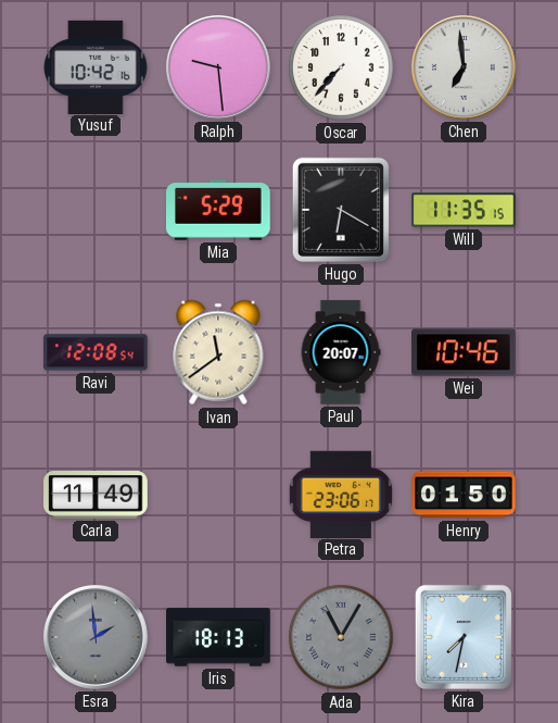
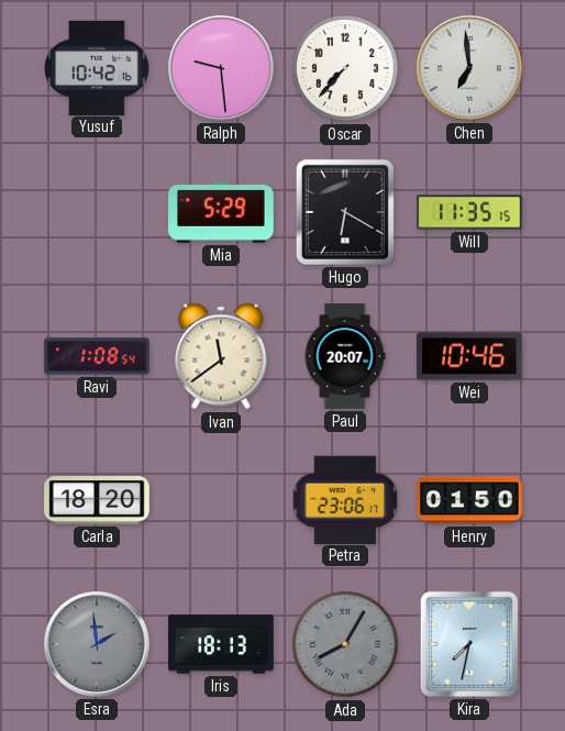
Ravi: 12:08 -> 1:08
Carla: 11:49 -> 18:20
Ada: 11:05 -> 8:05
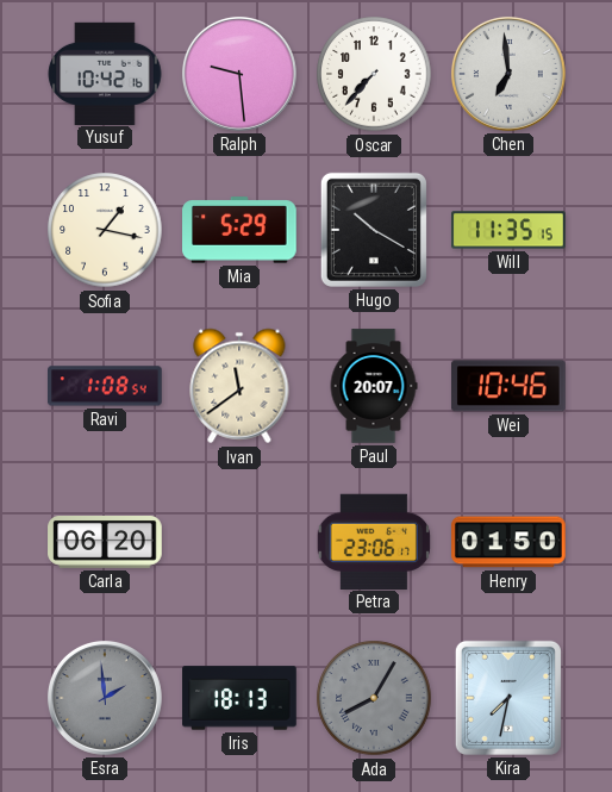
Sofia: none -> 1:17
Hugo: 6:20 -> 10:20
Carla: 18:20 -> 06:20
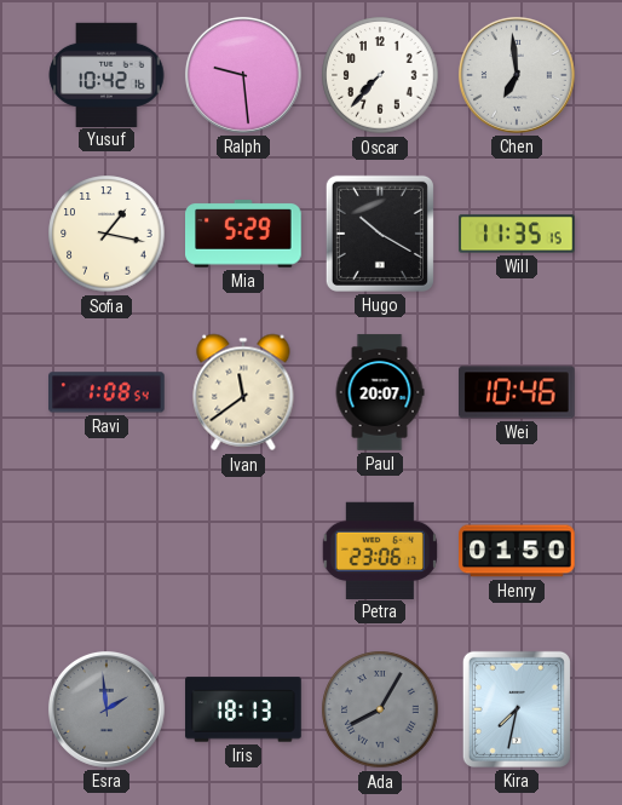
Carla: 06:20 -> none
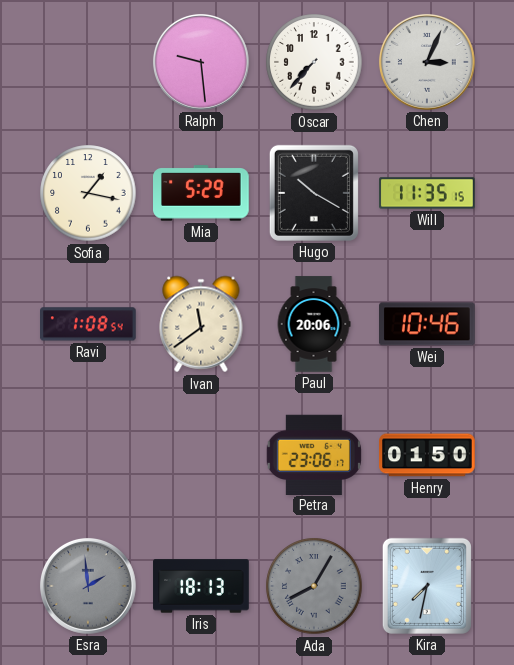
Yusuf: 10:42 -> none
Chen: 6:59 -> 3:04
Paul: 20:07 -> 20:06
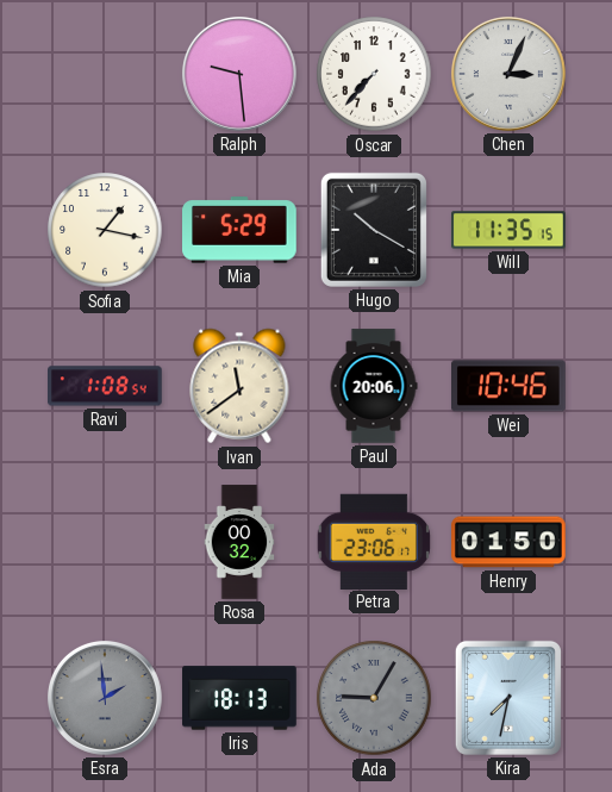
Rosa: none -> 00:32
Ada: 8:05 -> 9:05
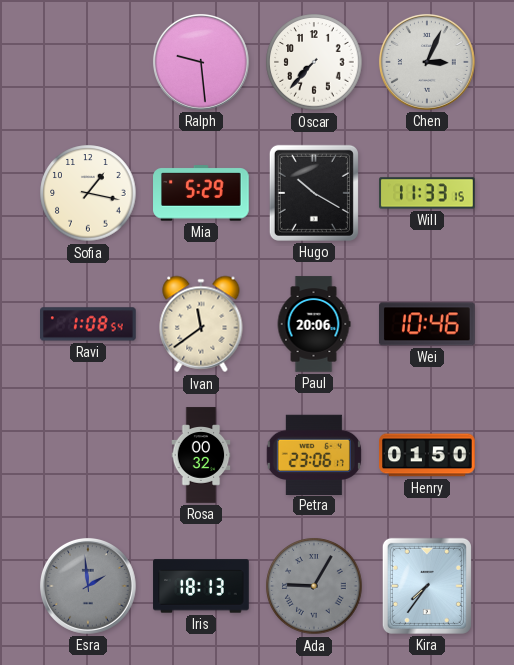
Will: 11:35 -> 11:33
Kira: 7:32 -> 7:36
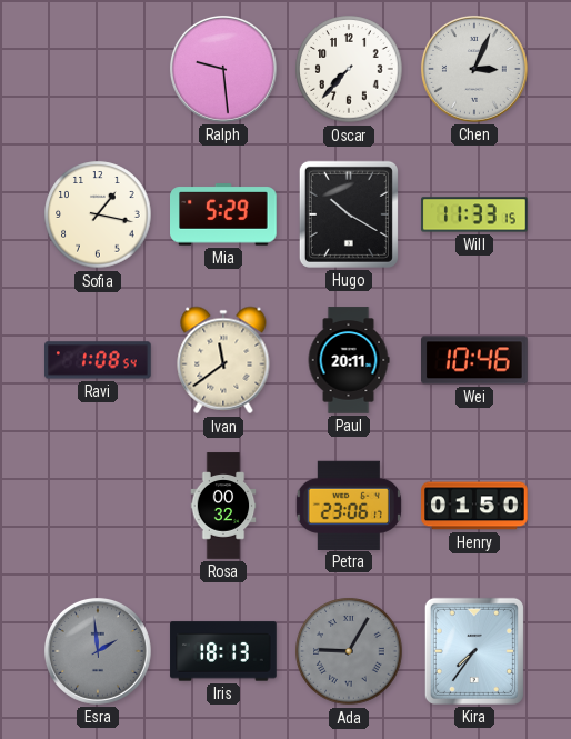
Paul: 20:06 -> 20:11
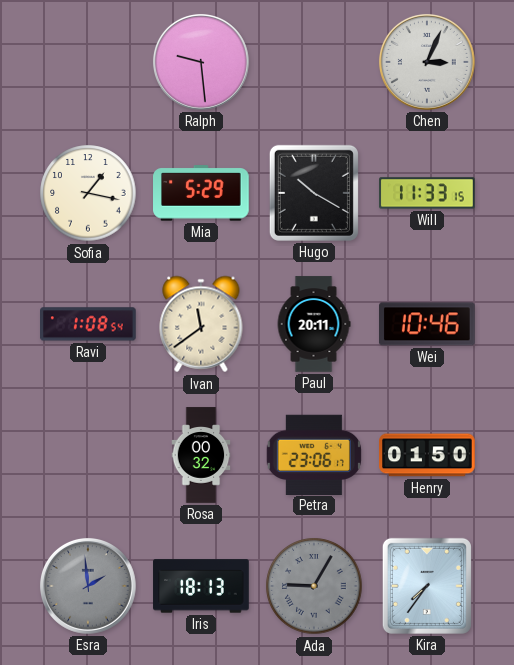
Oscar: 7:37 -> none
